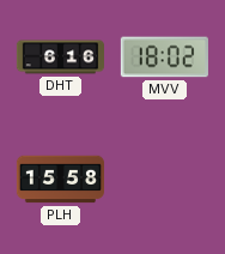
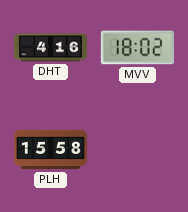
DHT: 6:16 -> 4:16
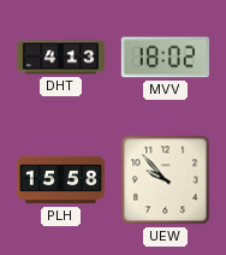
DHT: 4:16 -> 4:13
UEW: none -> 9:53
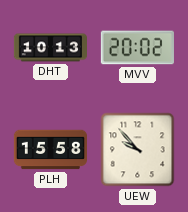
DHT: 4:13 -> 10:13
MVV: 18:02 -> 20:02
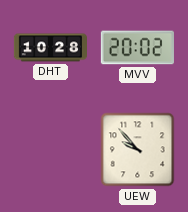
DHT: 10:13 -> 10:28
PLH: 15:58 -> none
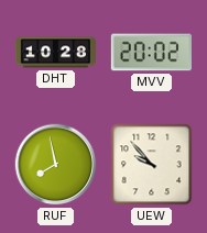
RUF: none -> 7:58
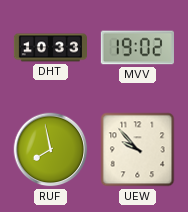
DHT: 10:28 -> 10:33
MVV: 20:02 -> 19:02
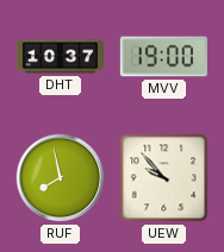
DHT: 10:33 -> 10:37
MVV: 19:02 -> 19:00
